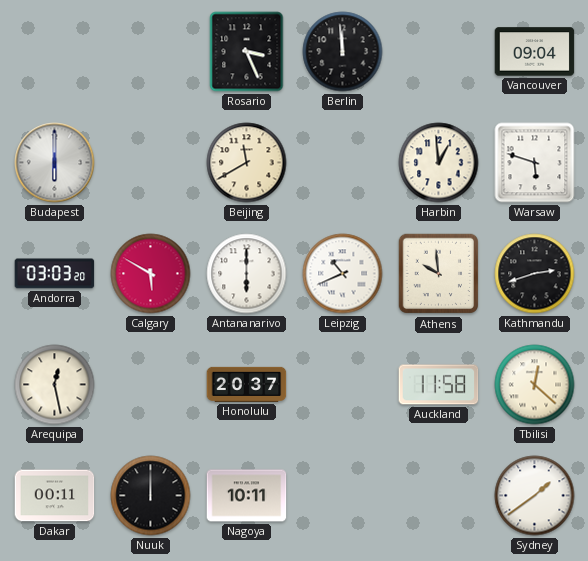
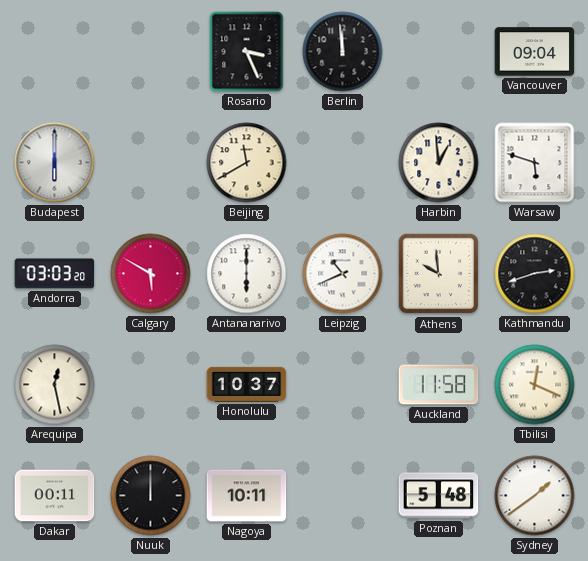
Honolulu: 20:37 -> 10:37
Tbilisi: 12:22 -> 12:19
Poznan: none -> 5:48
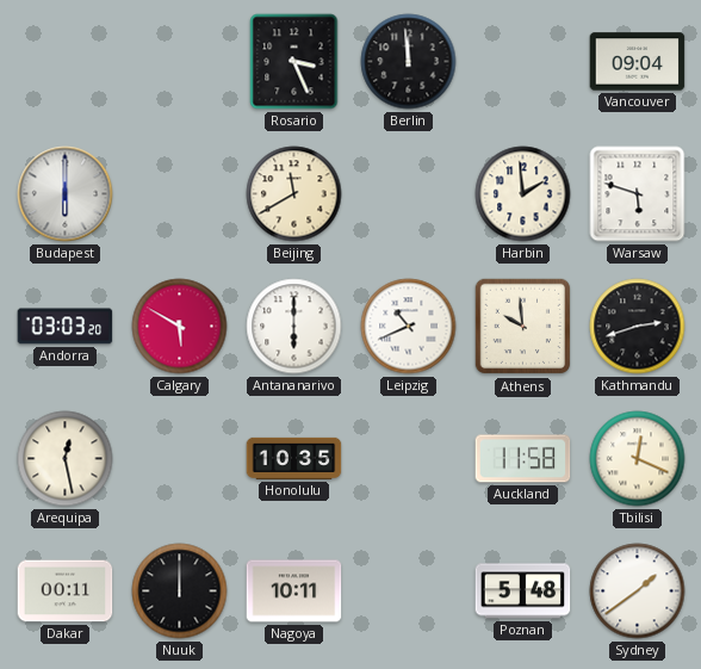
Harbin: 12:59 -> 1:59
Honolulu: 10:37 -> 10:35
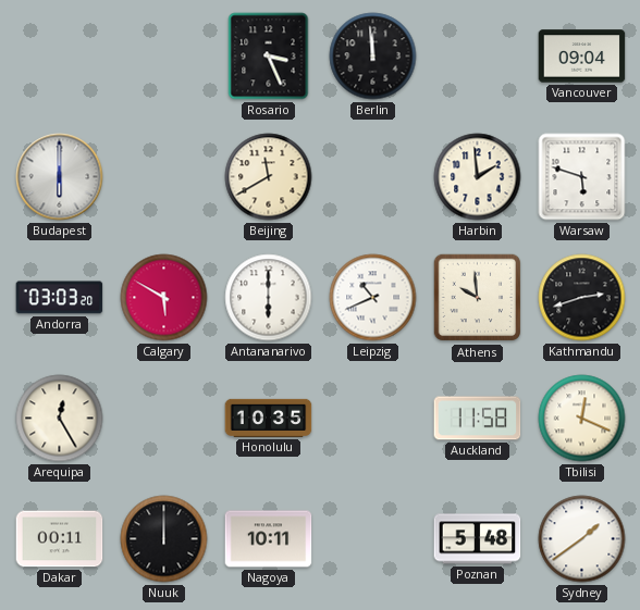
Arequipa: 12:28 -> 12:25
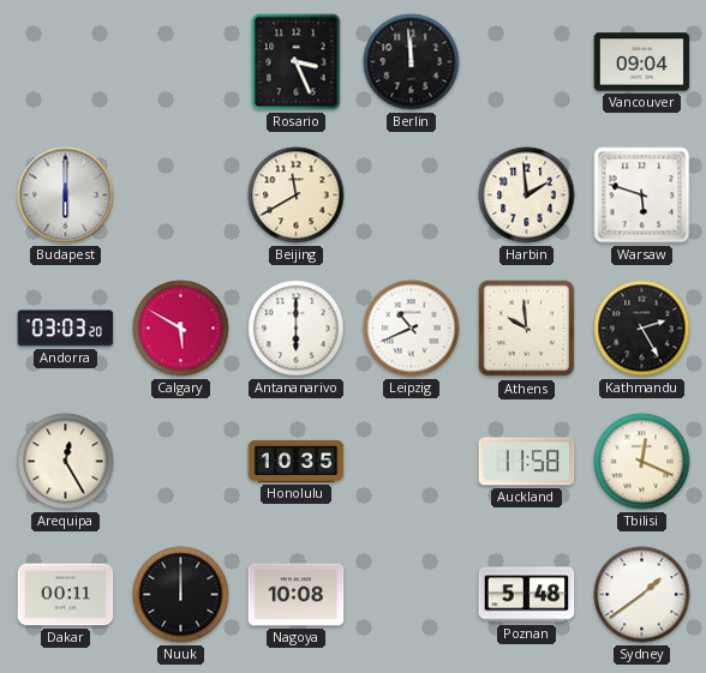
Kathmandu: 2:42 -> 2:25
Nagoya: 10:11 -> 10:08
